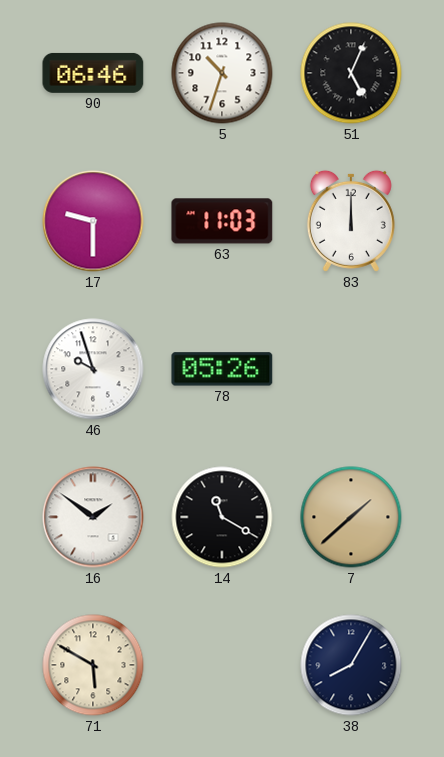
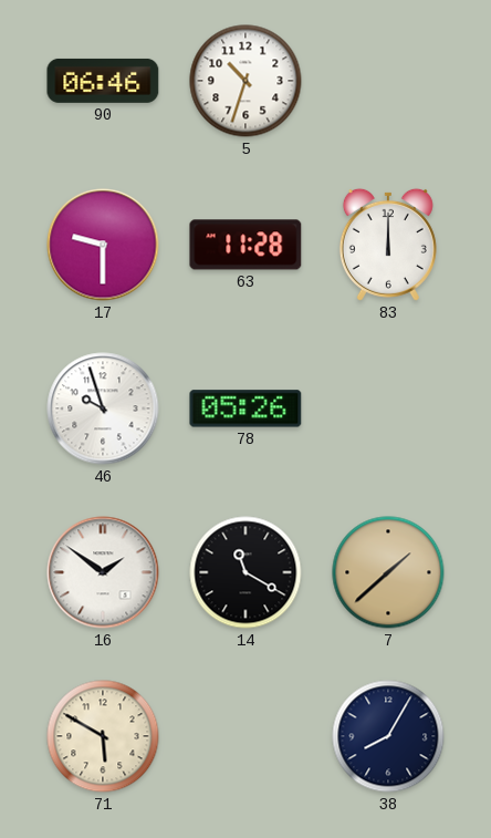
51: 5:04 -> none
63: 11:03 -> 11:28
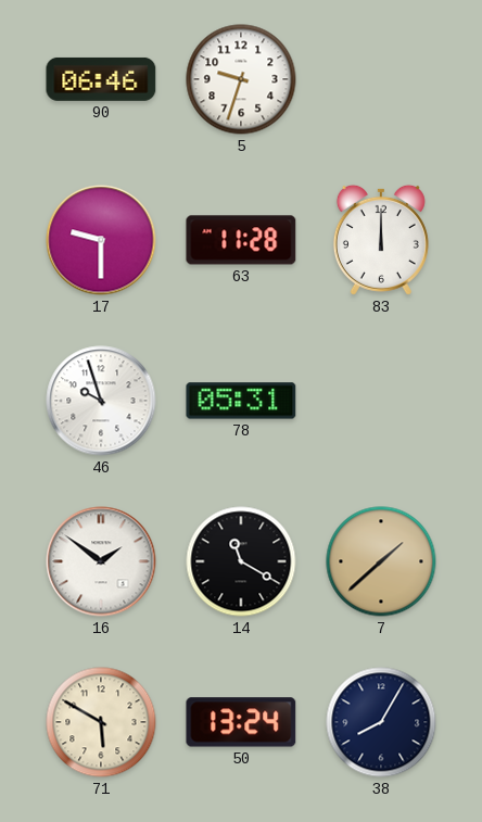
5: 10:33 -> 9:33
78: 05:26 -> 05:31
50: none -> 13:24
